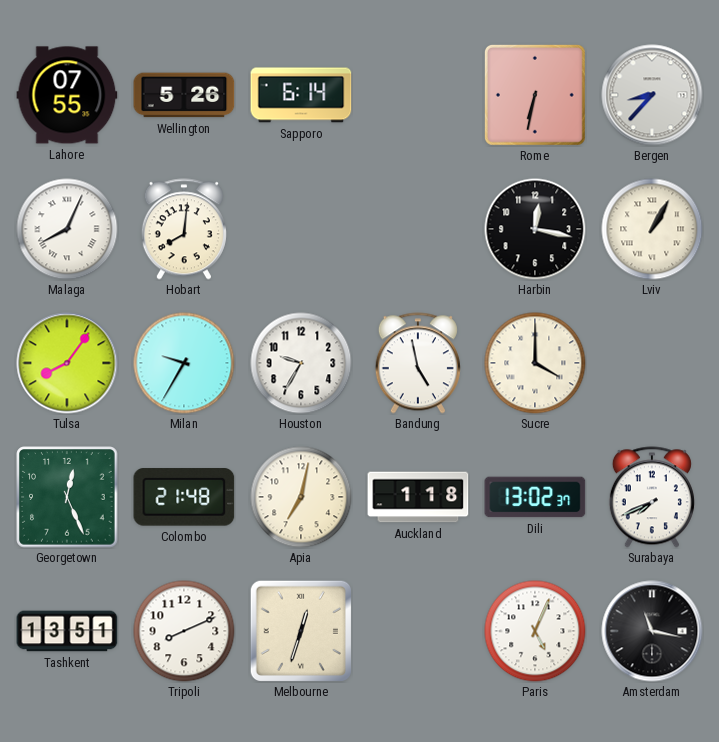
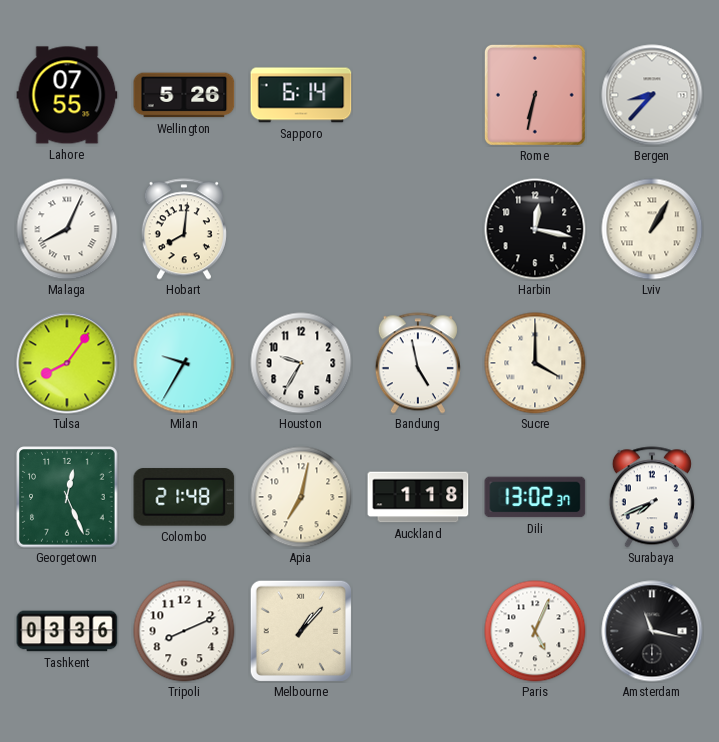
Tashkent: 13:51 -> 03:36
Melbourne: 12:33 -> 1:07
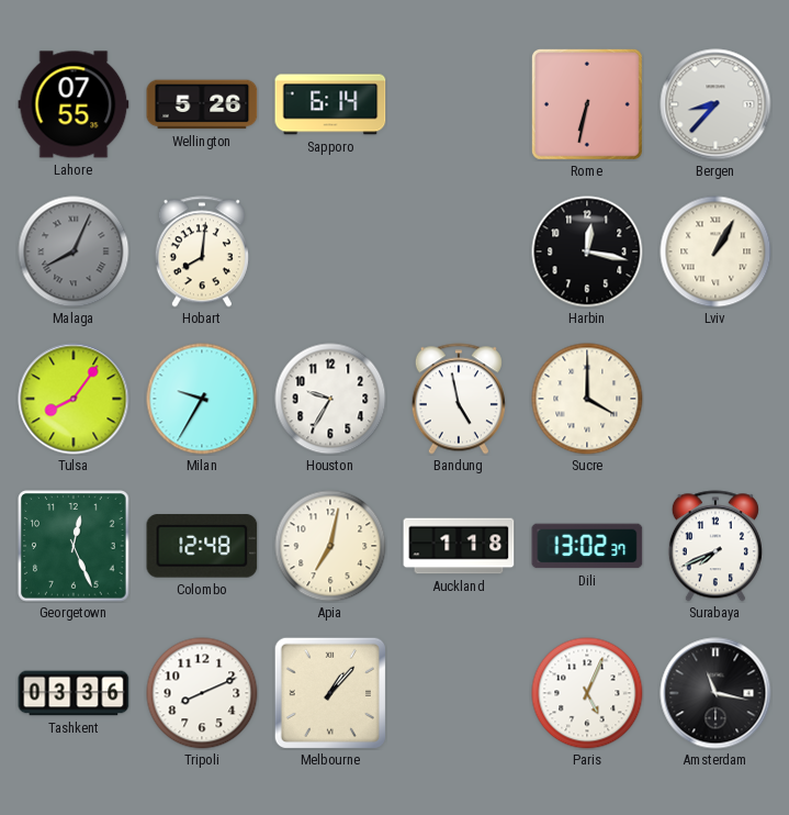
Malaga dial: white -> grey
Colombo: 21:48 -> 12:48
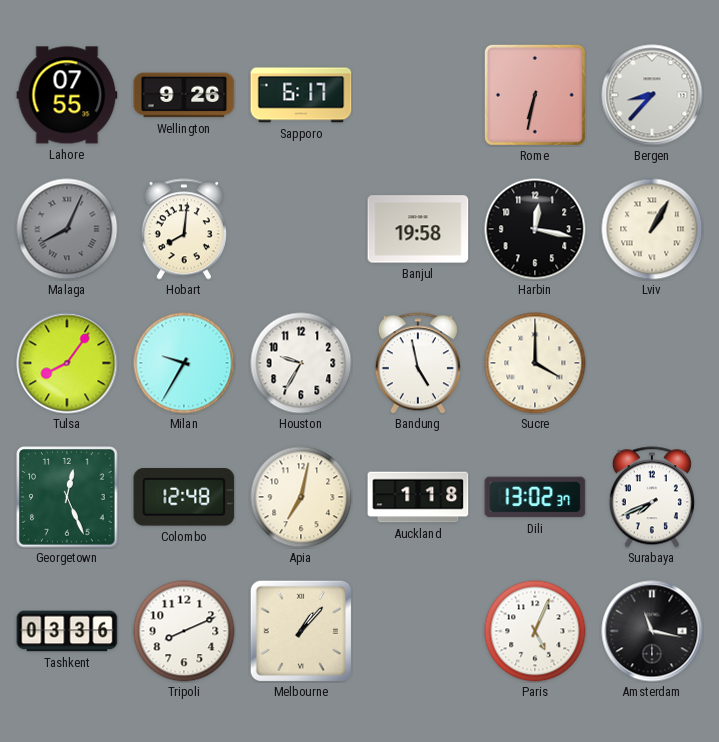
Wellington: 5:26 -> 9:26
Sapporo: 6:14 -> 6:17
Banjul: none -> 19:58
